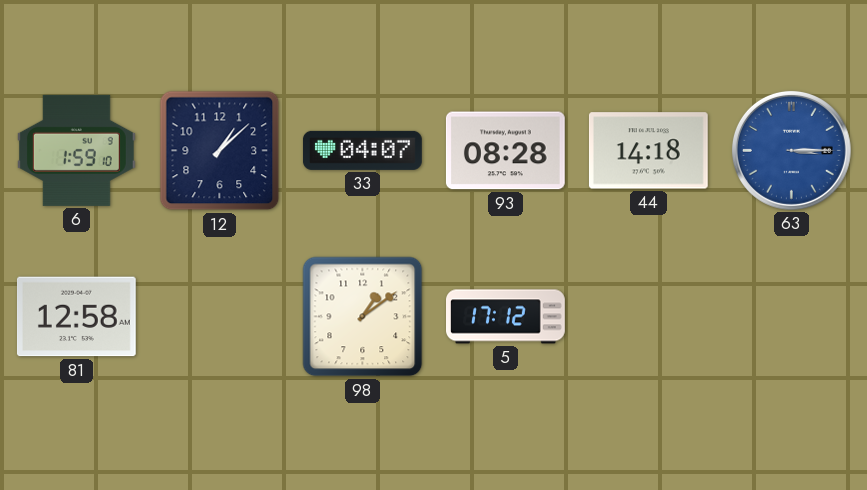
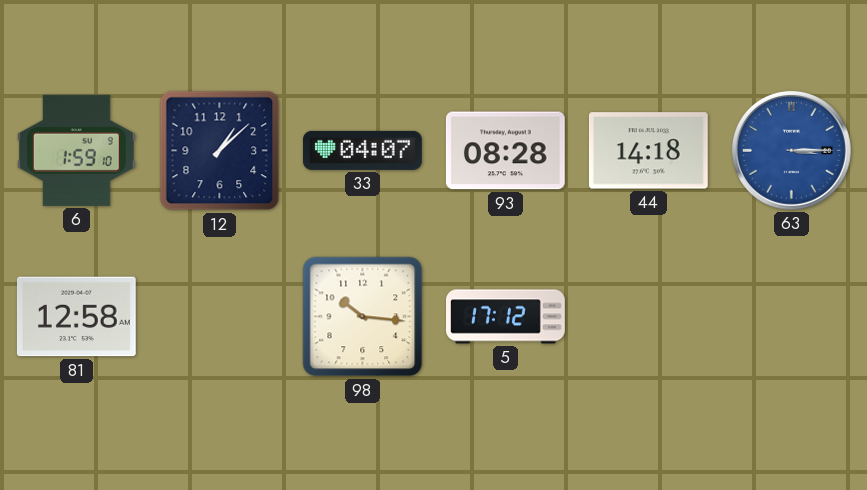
98: 1:09 -> 10:16
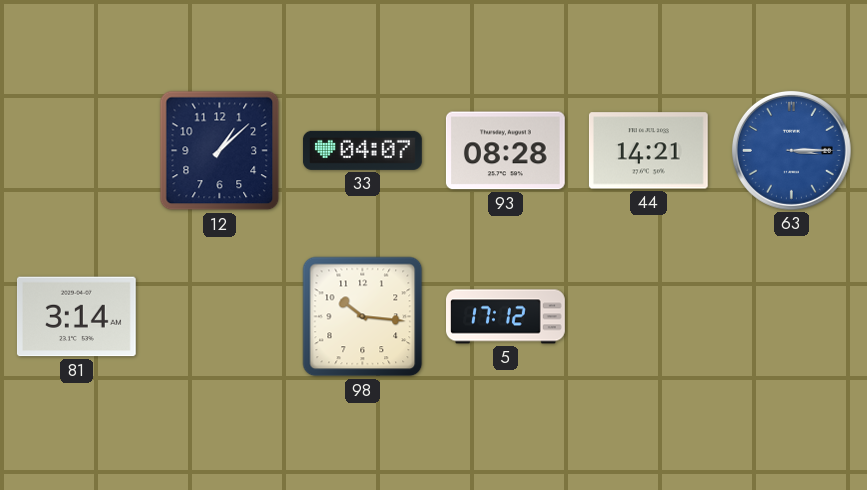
6: 1:59 -> none
44: 14:18 -> 14:21
81: 12:58 -> 3:14
